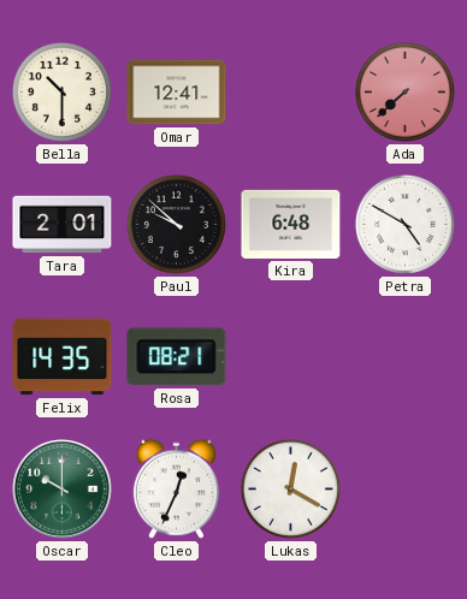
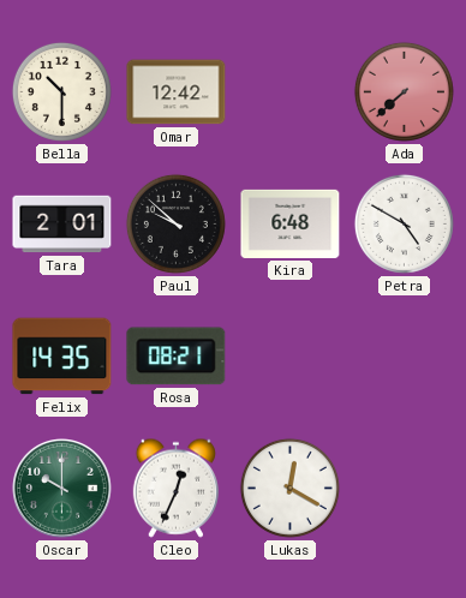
Omar: 12:41 -> 12:42
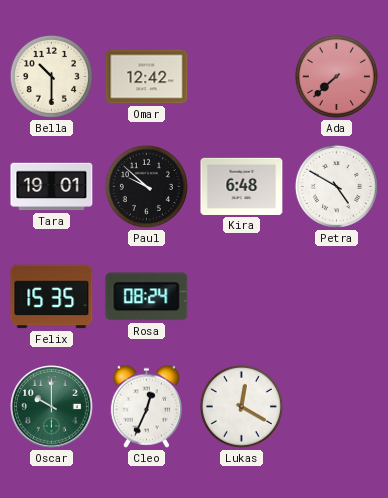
Tara: 2:01 -> 19:01
Felix: 14:35 -> 15:35
Rosa: 08:21 -> 08:24
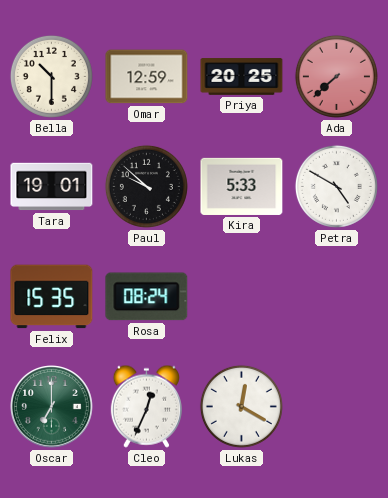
Omar: 12:42 -> 12:59
Priya: none -> 20:25
Kira: 6:48 -> 5:33
Oscar: 10:00 -> 7:00
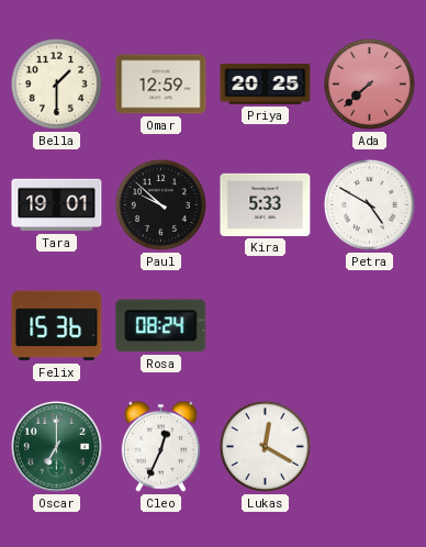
Bella: 10:30 -> 1:30
Felix: 15:35 -> 15:36
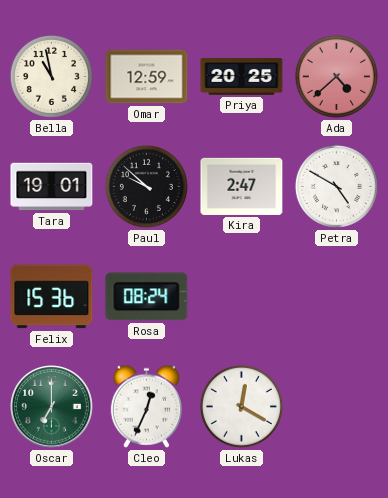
Bella: 1:30 -> 10:58
Ada: 7:38 -> 4:38
Kira: 5:33 -> 2:47
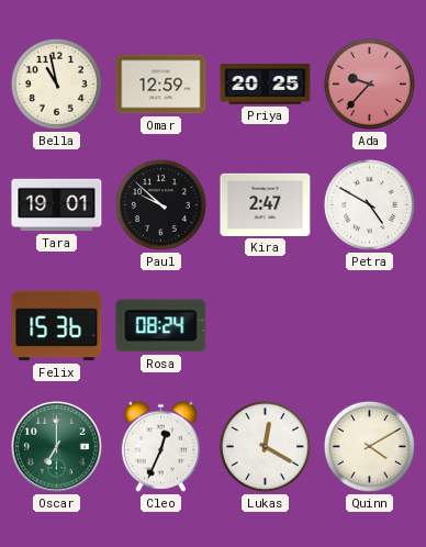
Ada: 4:38 -> 9:37
Quinn: none -> 4:10
